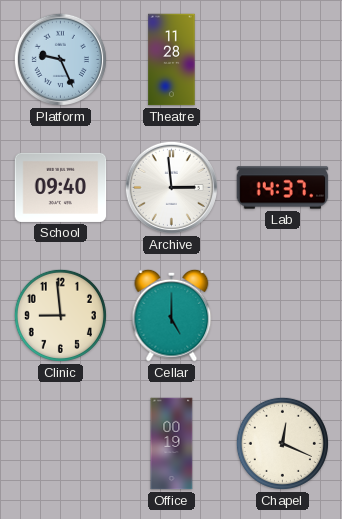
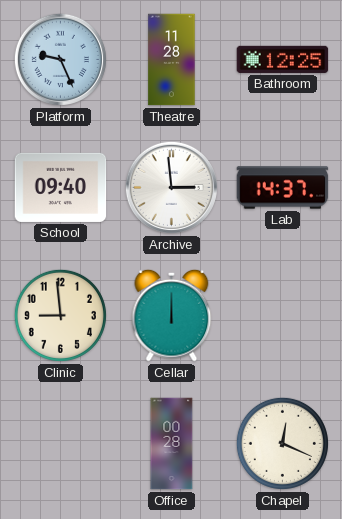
Bathroom: none -> 12:25
Cellar: 5:00 -> 12:00
Office: 00:19 -> 00:28
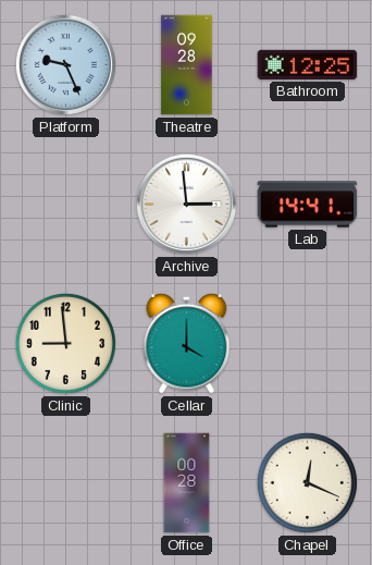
Theatre: 11:28 -> 09:28
School: 09:40 -> none
Lab: 14:37 -> 14:41
Cellar: 12:00 -> 4:00
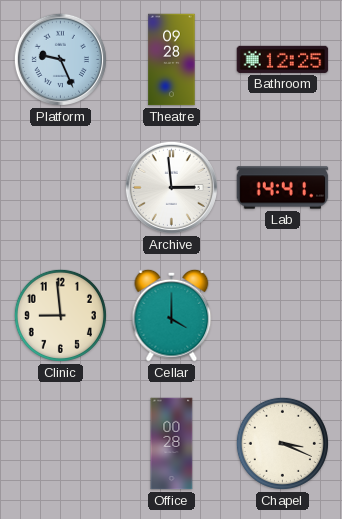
Chapel: 12:19 -> 3:19
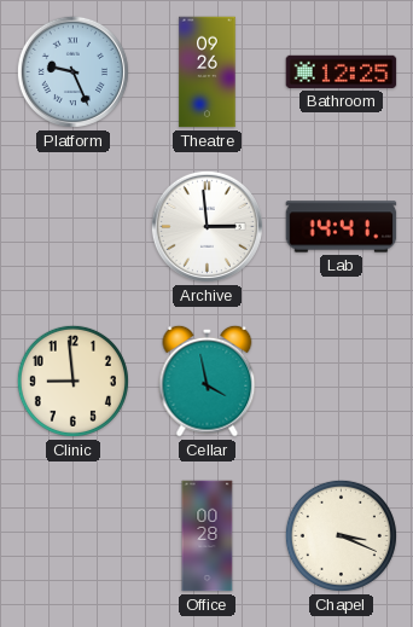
Theatre: 09:28 -> 09:26
Cellar: 4:00 -> 3:58
